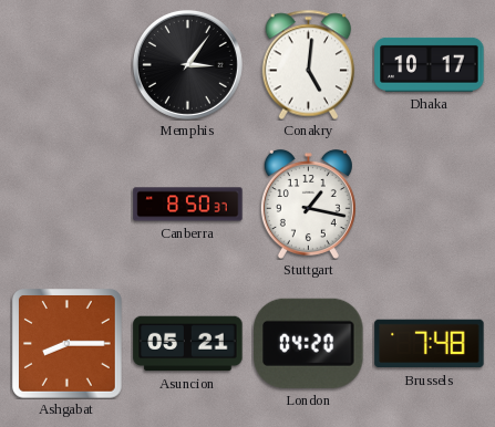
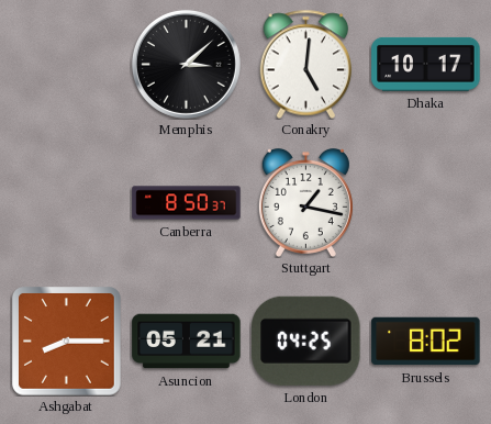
Memphis: 3:06 -> 3:08
London: 04:20 -> 04:25
Brussels: 7:48 -> 8:02
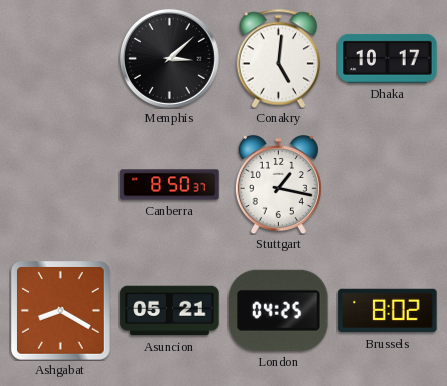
Ashgabat: 8:15 -> 8:20
